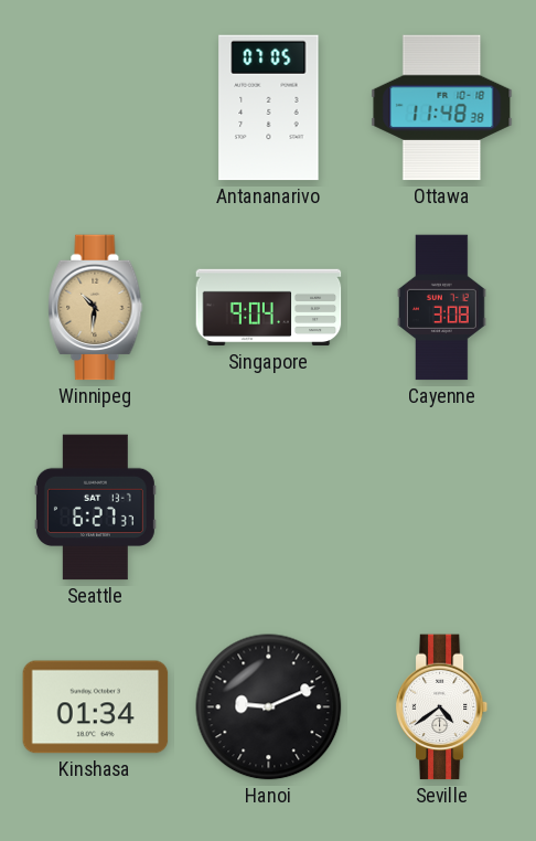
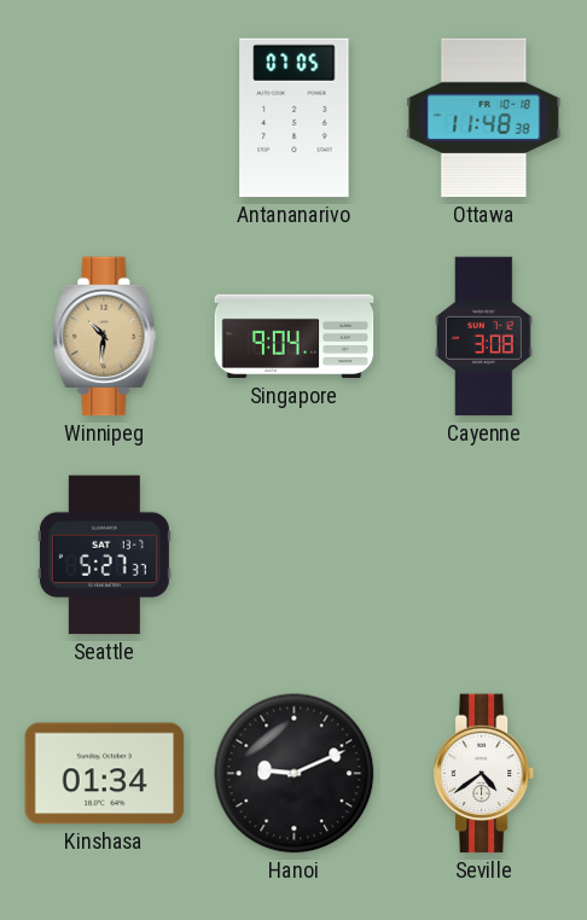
Seattle: 6:27 -> 5:27
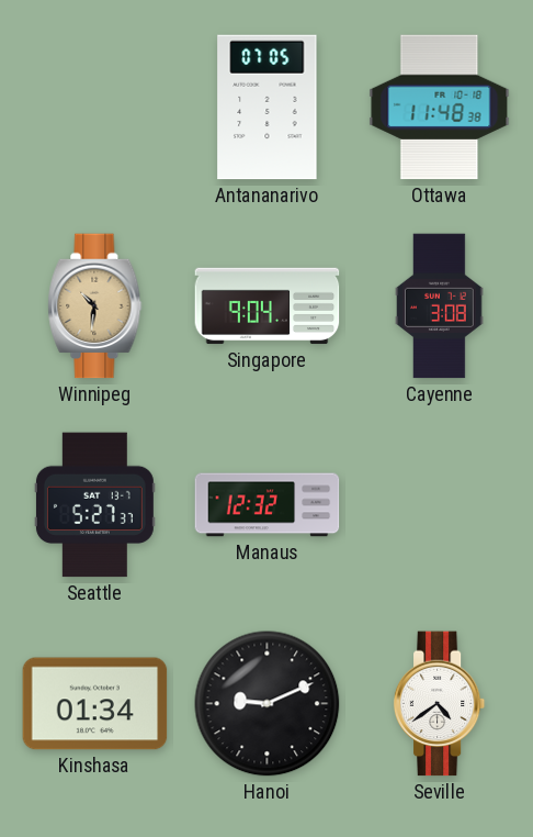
Manaus: none -> 12:32
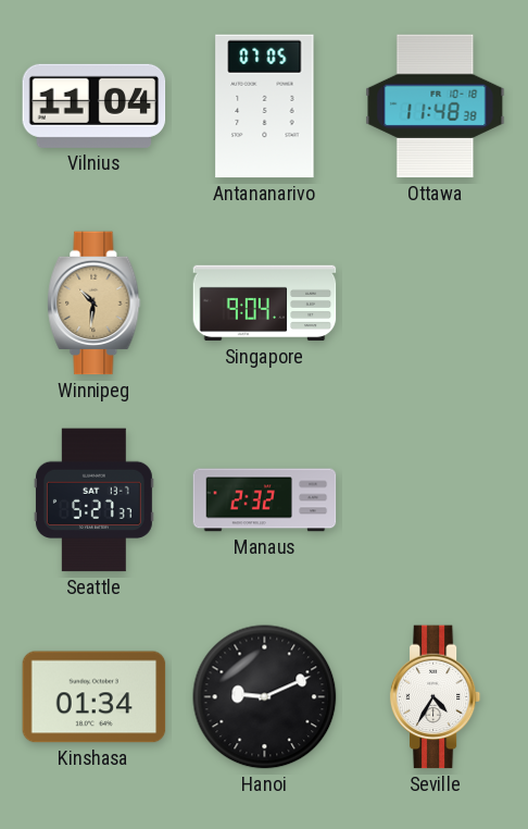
Vilnius: none -> 11:04
Cayenne: 3:08 -> none
Manaus: 12:32 -> 2:32
Seville: 4:39 -> 4:35
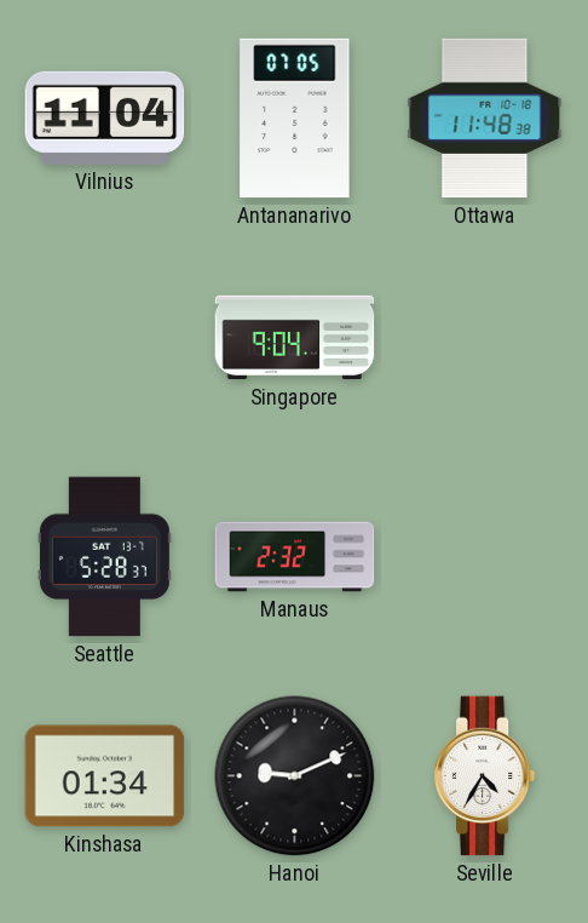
Winnipeg: 10:31 -> none
Seattle: 5:27 -> 5:28
